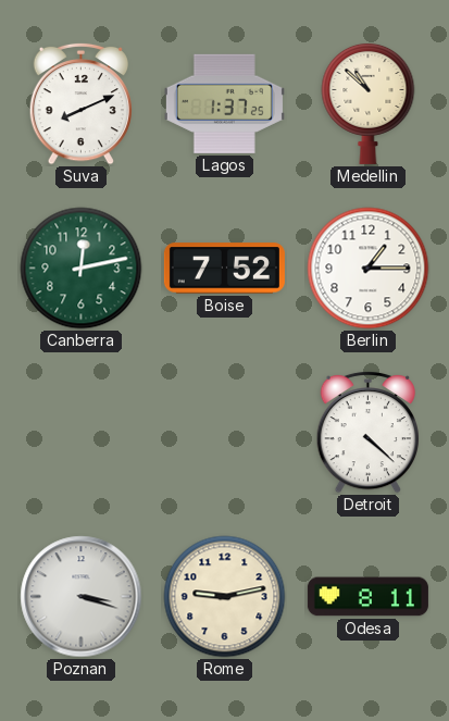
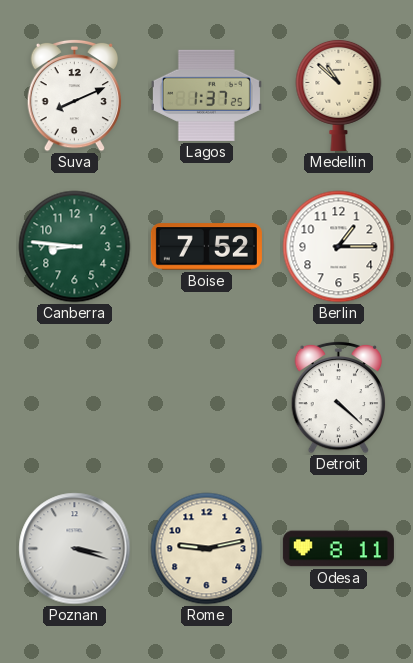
Canberra: 12:13 -> 8:46
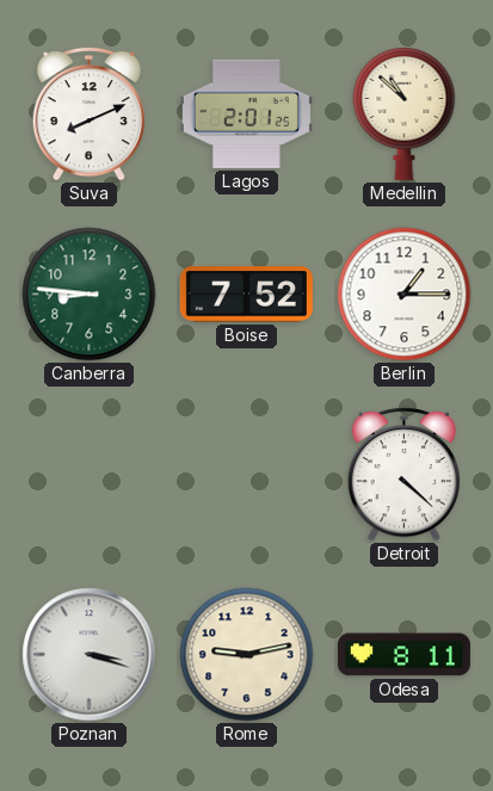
Lagos: 1:37 -> 2:01
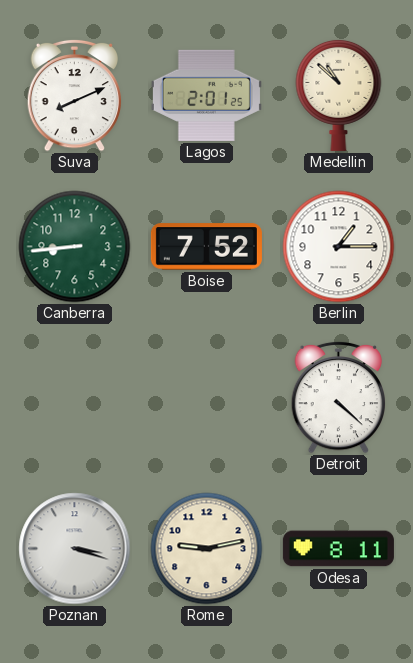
Canberra: 8:46 -> 8:44
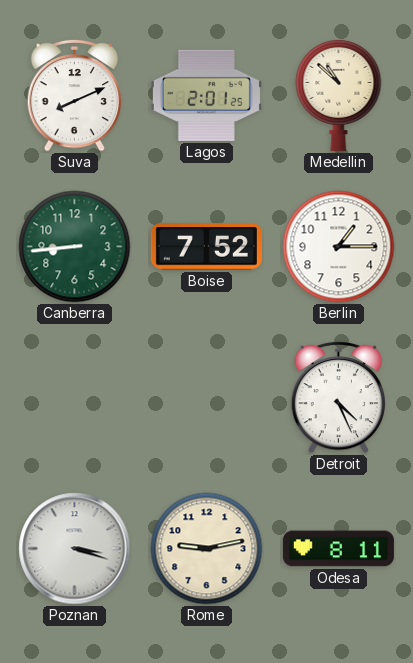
Detroit: 4:22 -> 4:26
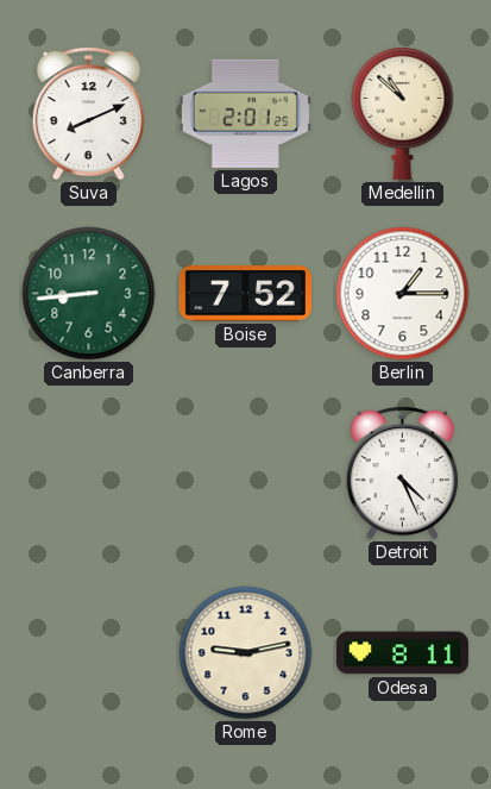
Poznan: 3:18 -> none
